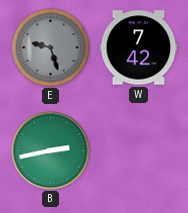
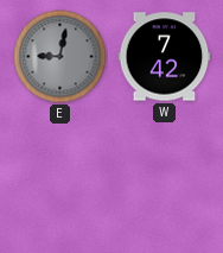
E: 9:27 -> 9:02
B: 2:43 -> none
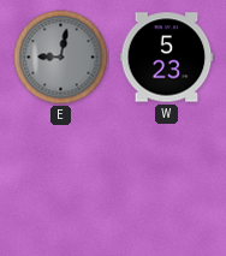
W: 7:42 -> 5:23
